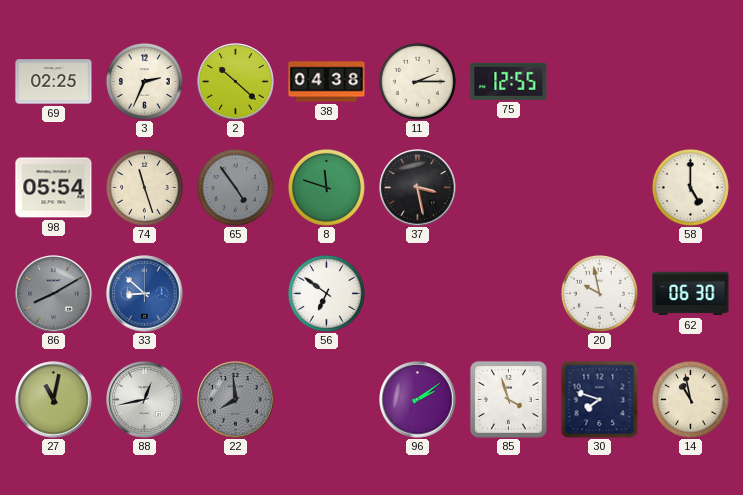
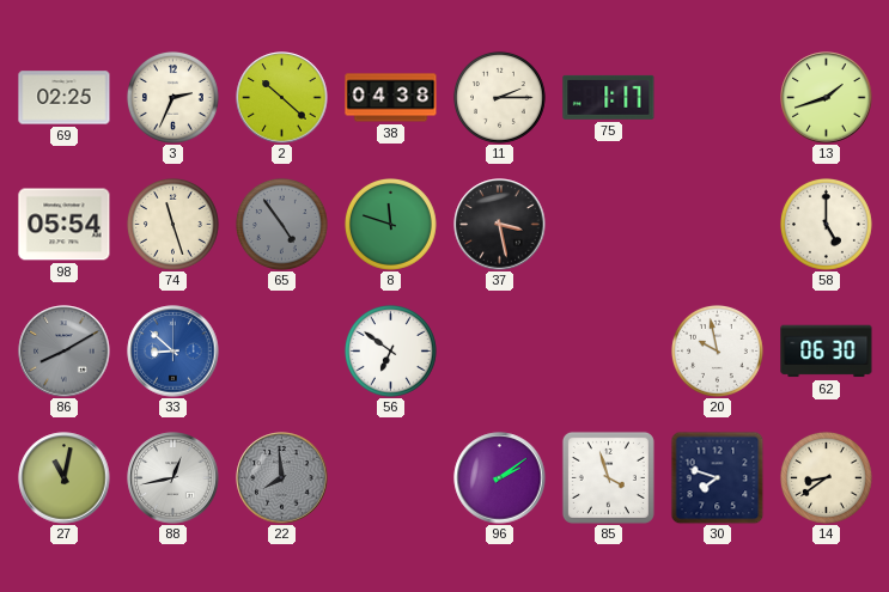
75: 12:55 -> 1:17
13: none -> 1:42
14: 10:58 -> 8:39
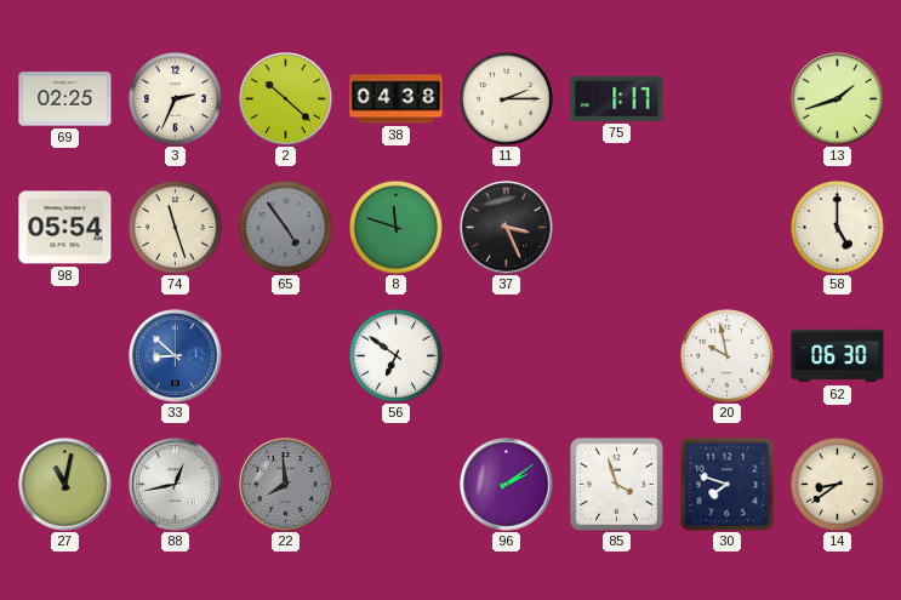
37: 3:28 -> 3:26
86: 8:10 -> none
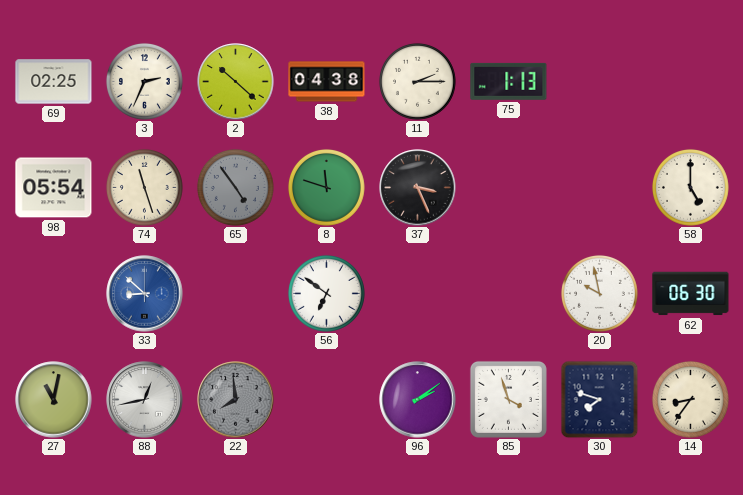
75: 1:17 -> 1:13
13: 1:42 -> none
14: 8:39 -> 8:36
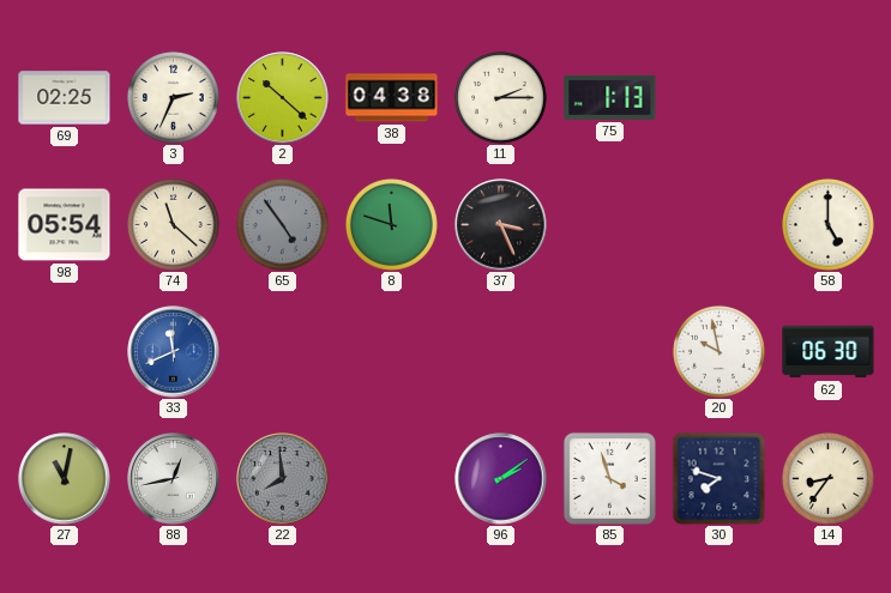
74: 11:27 -> 11:22
33: 8:52 -> 11:41
56: 6:51 -> none
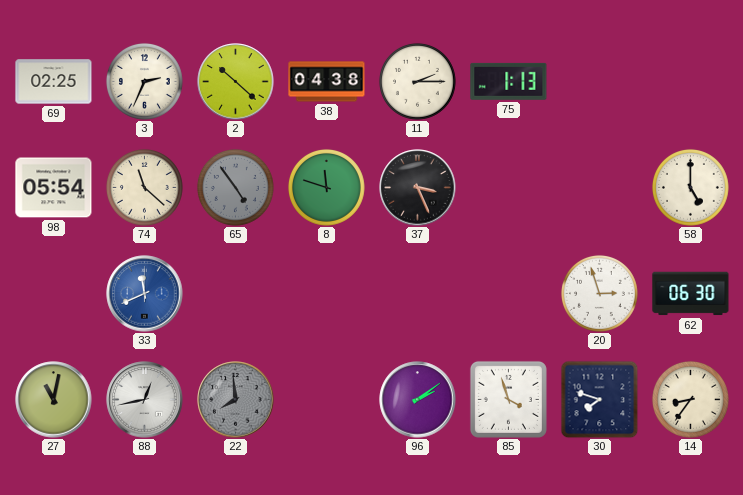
20: 9:58 -> 2:57
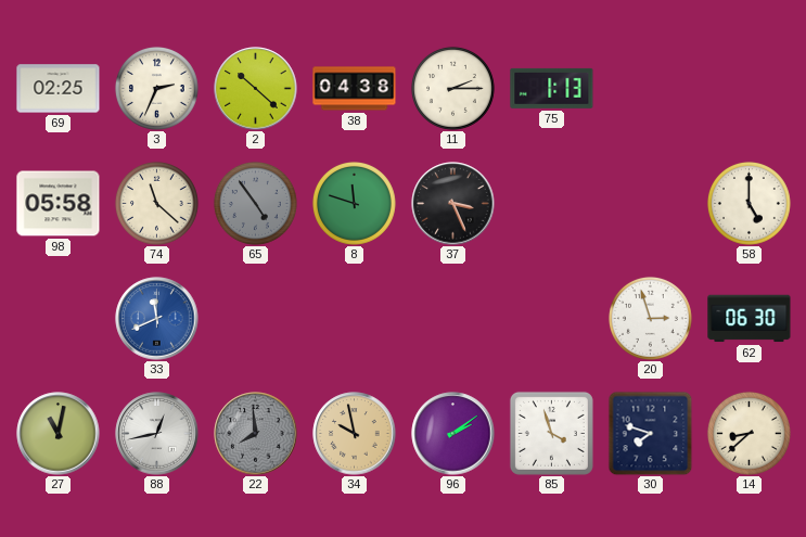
98: 05:54 -> 05:58
34: none -> 9:58
14: 8:36 -> 8:38
